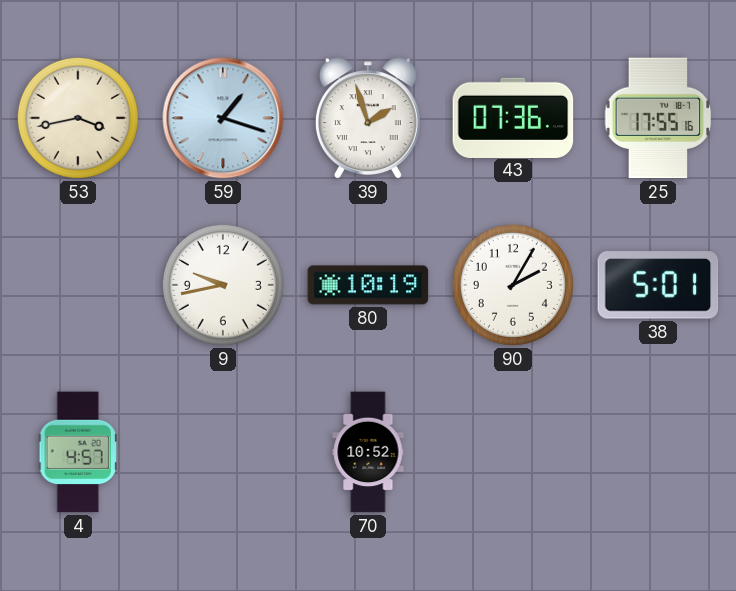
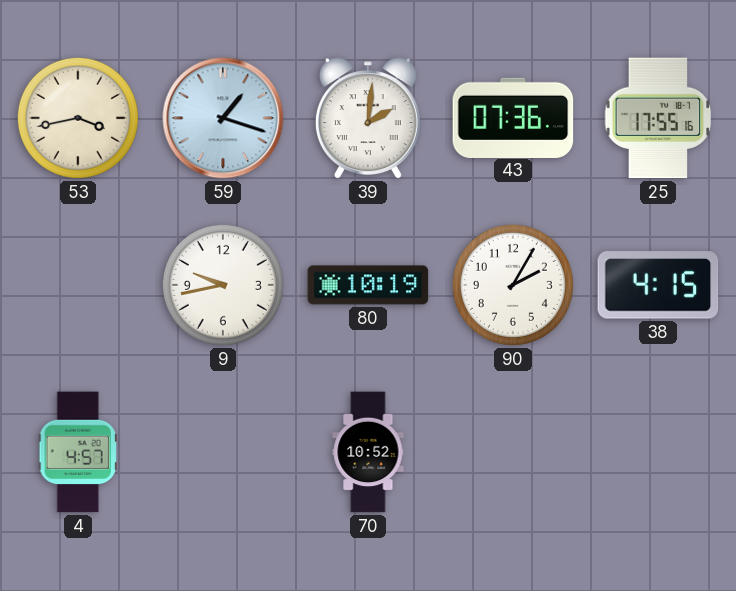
39: 1:57 -> 2:01
38: 5:01 -> 4:15
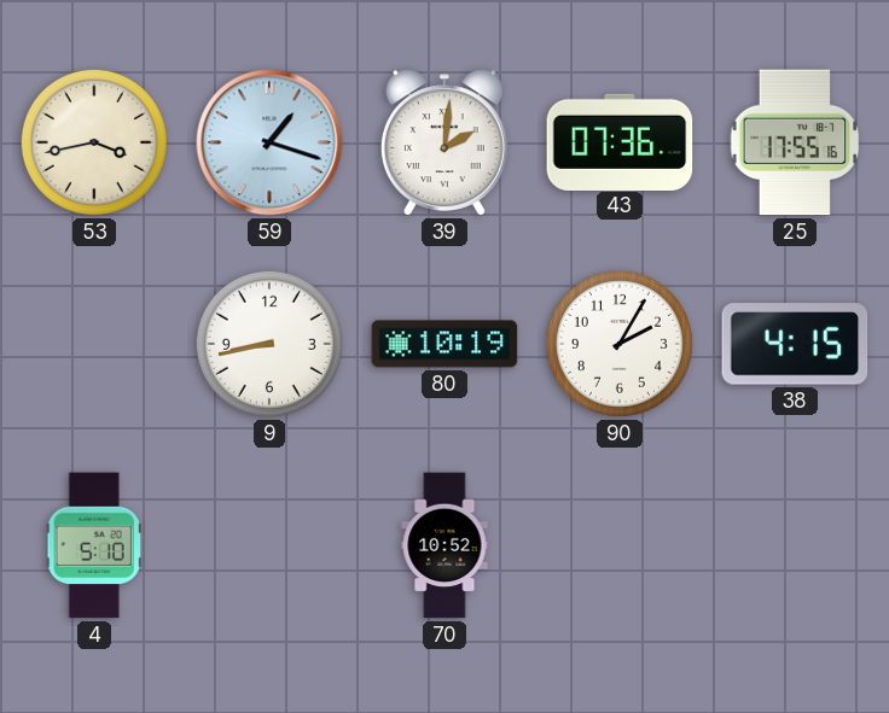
9: 9:43 -> 8:43
4: 4:57 -> 5:10
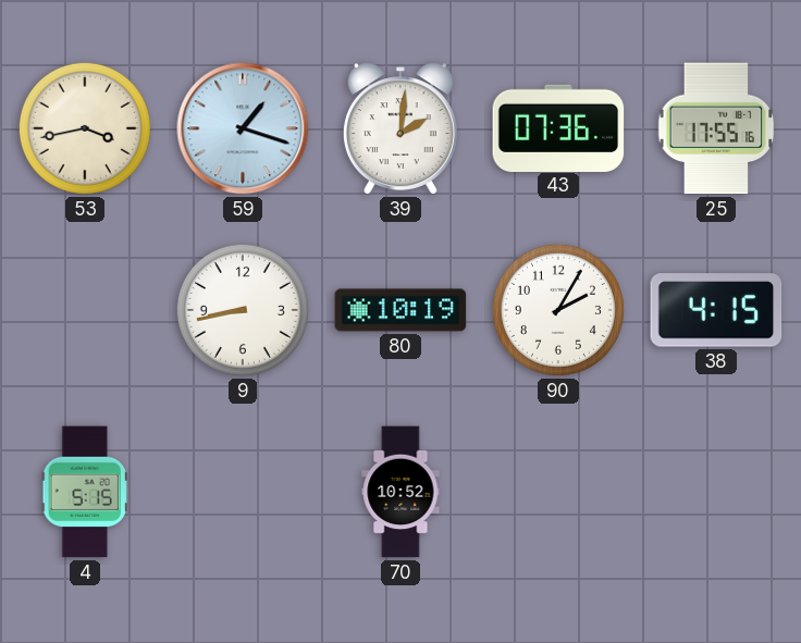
4: 5:10 -> 5:15
